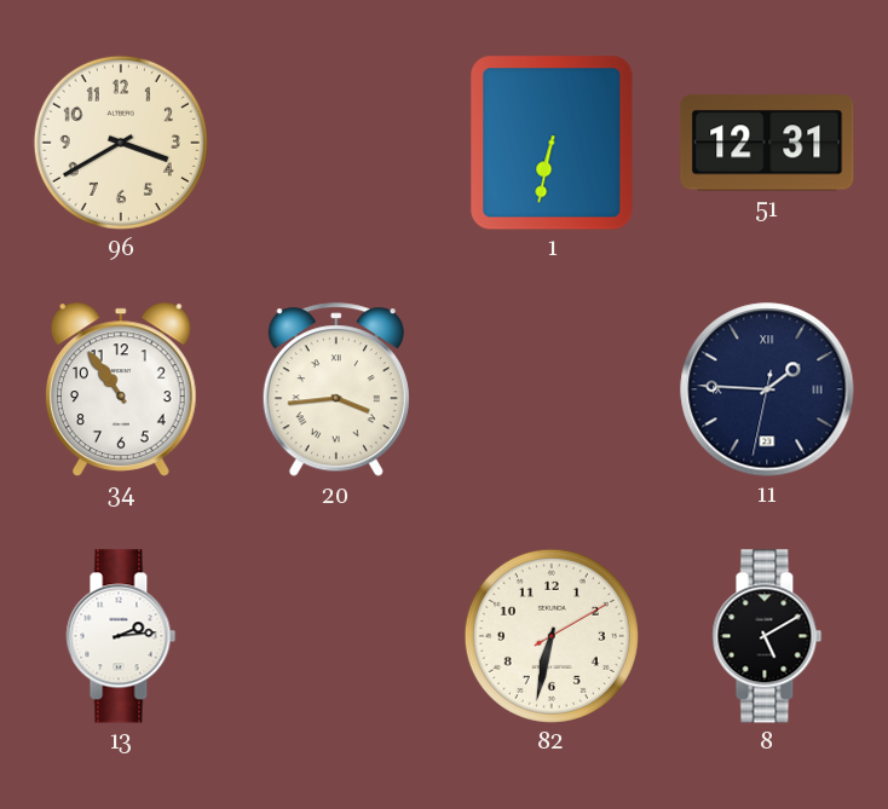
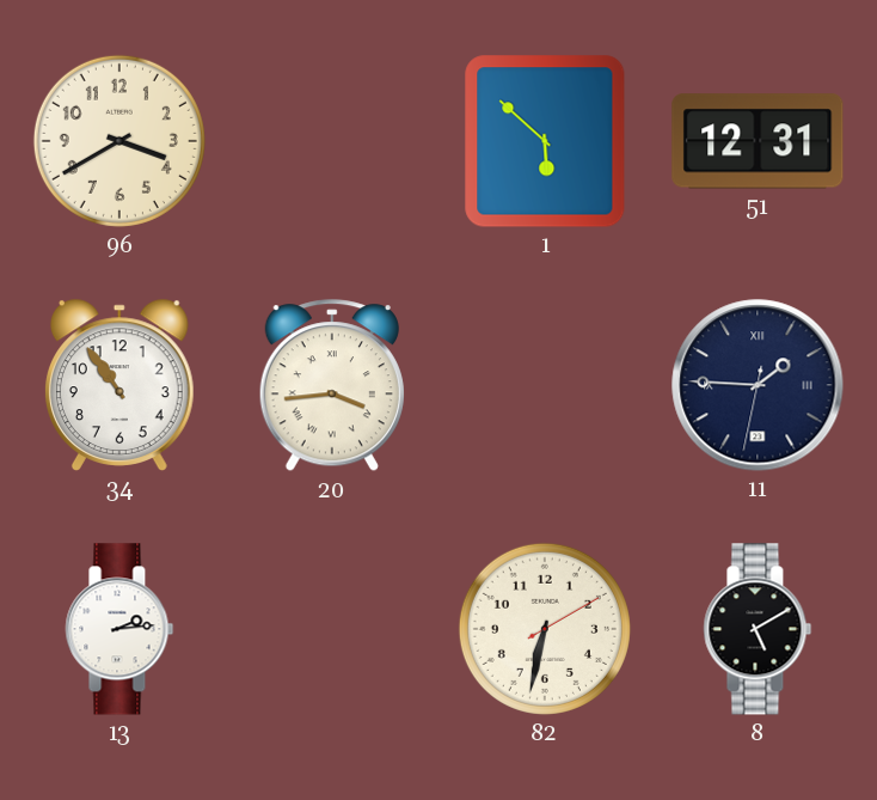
1: 6:32 -> 5:52
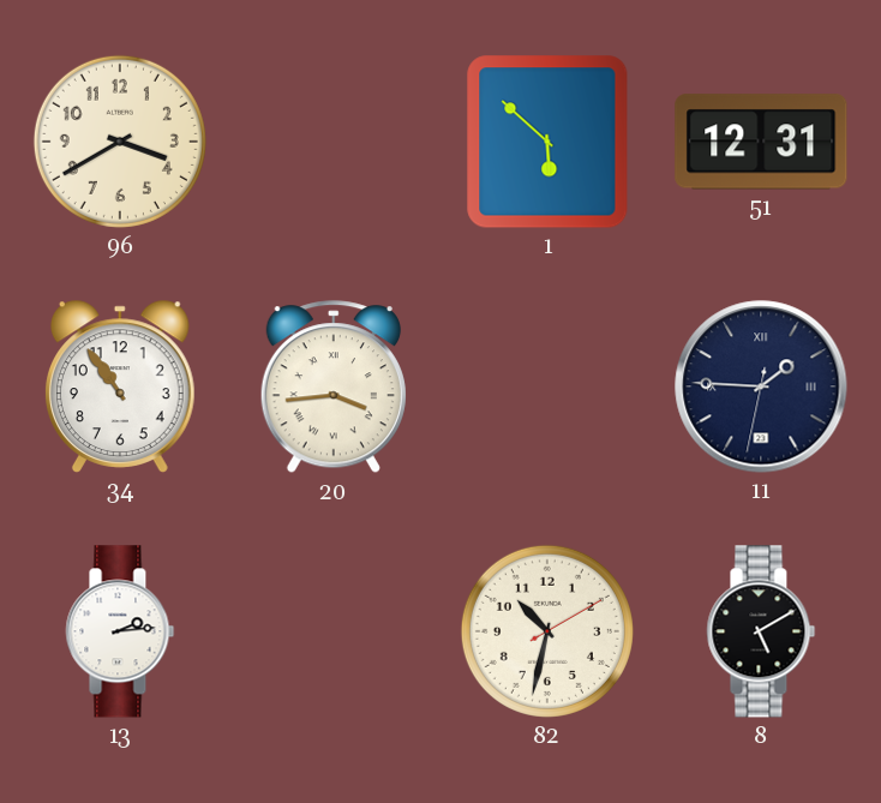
82: 6:32 -> 10:32
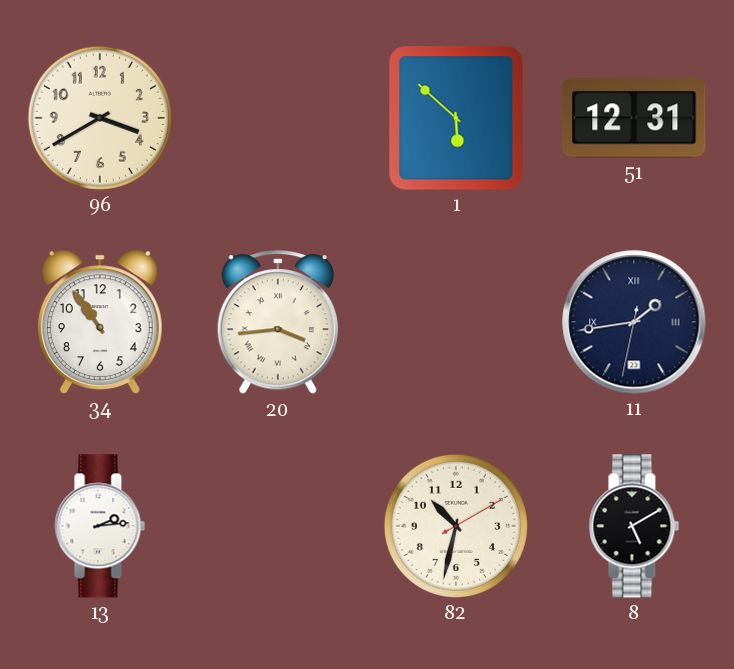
11: 1:45 -> 1:43
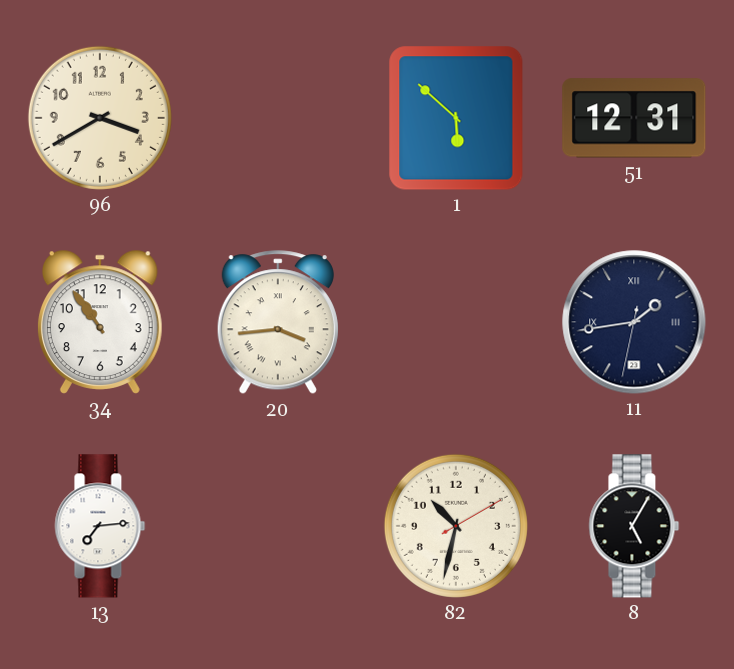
13: 2:14 -> 7:14
8: 5:10 -> 5:05
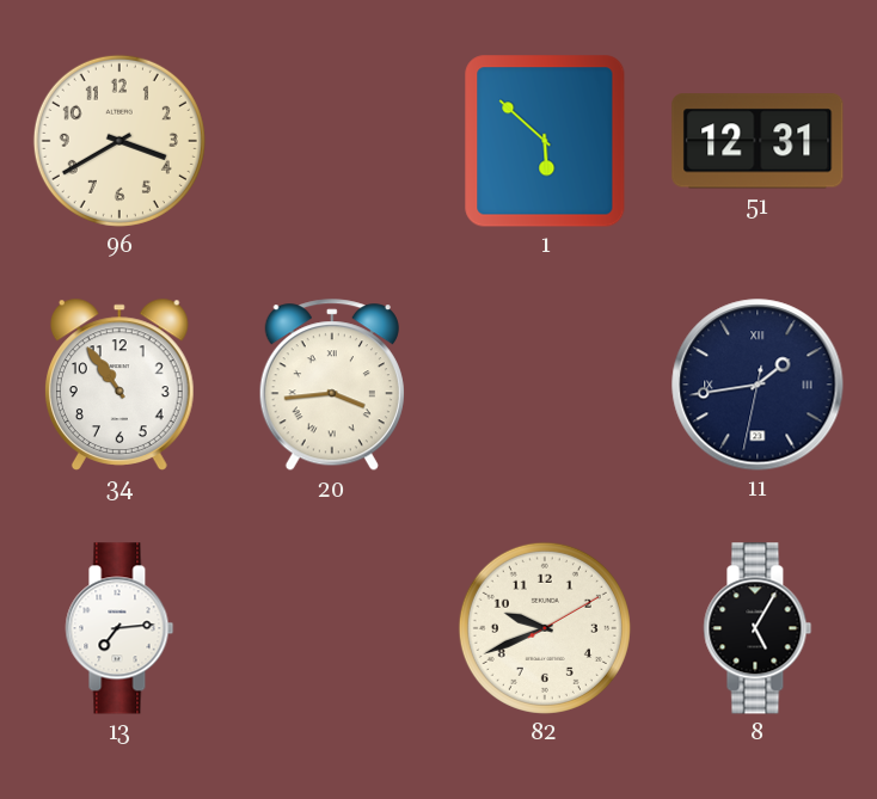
82: 10:32 -> 9:41
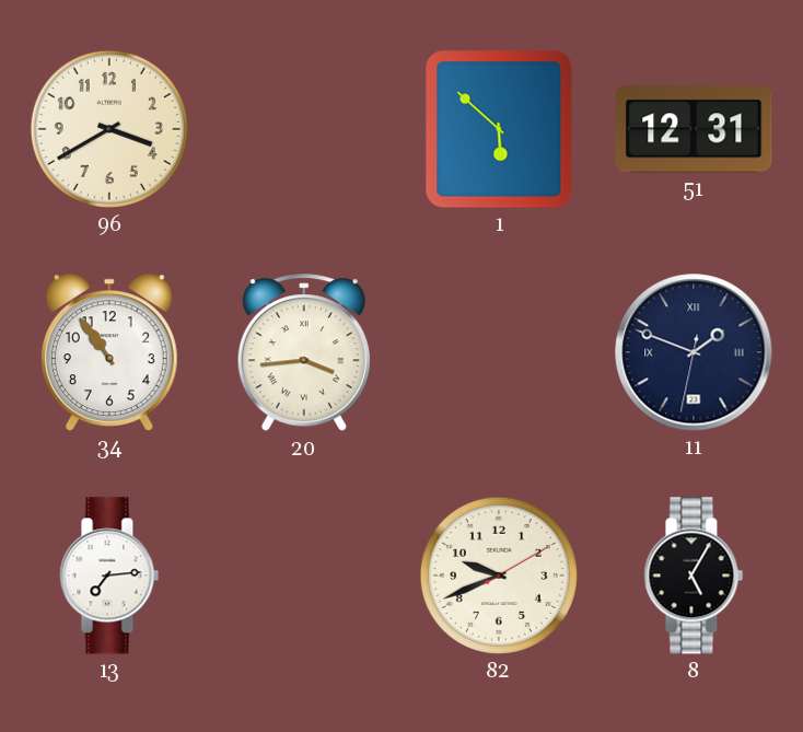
11: 1:43 -> 1:48
